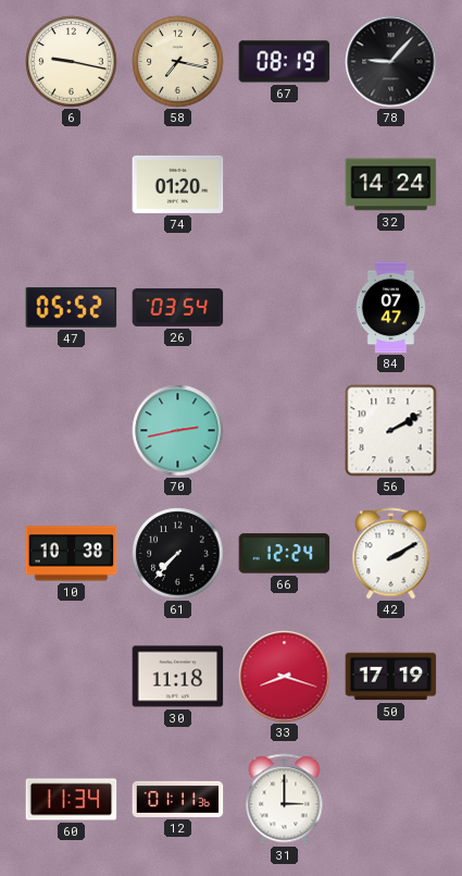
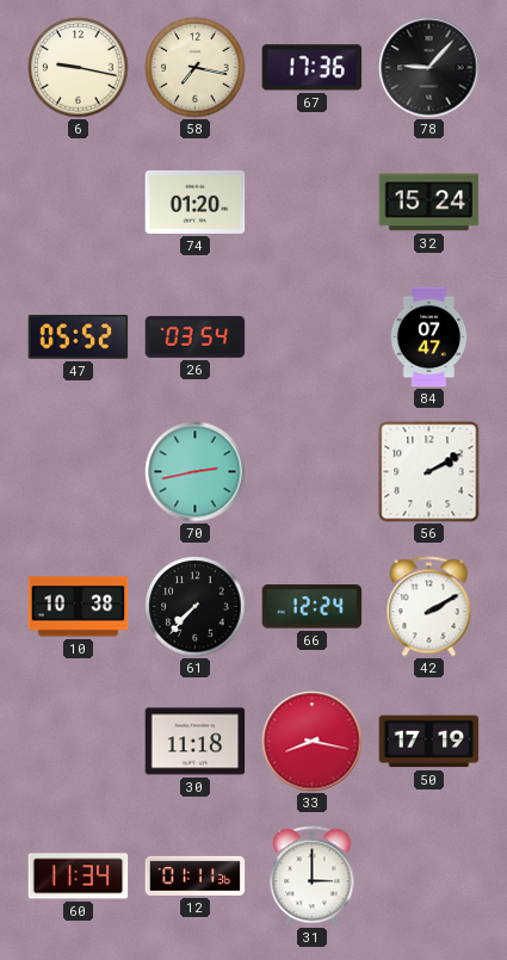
67: 08:19 -> 17:36
32: 14:24 -> 15:24
33: 8:18 -> 8:17
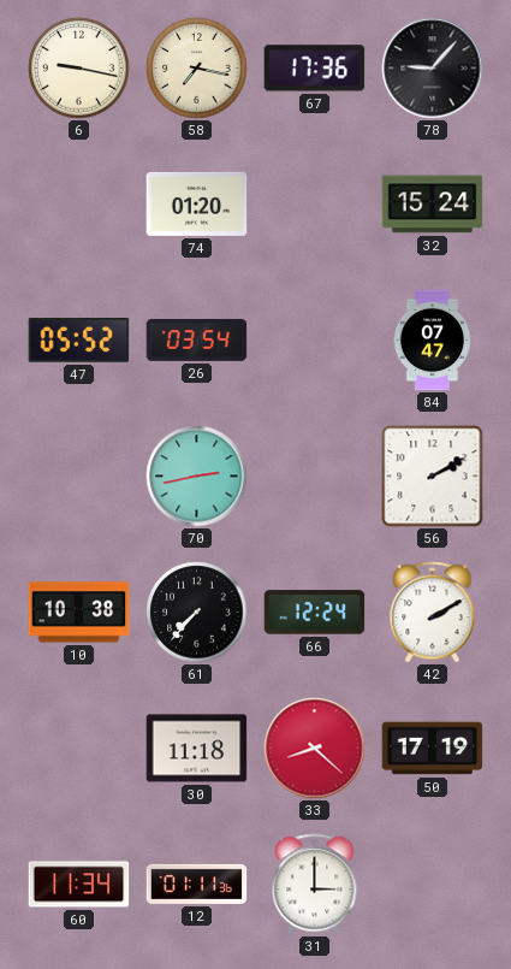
33: 8:17 -> 8:22
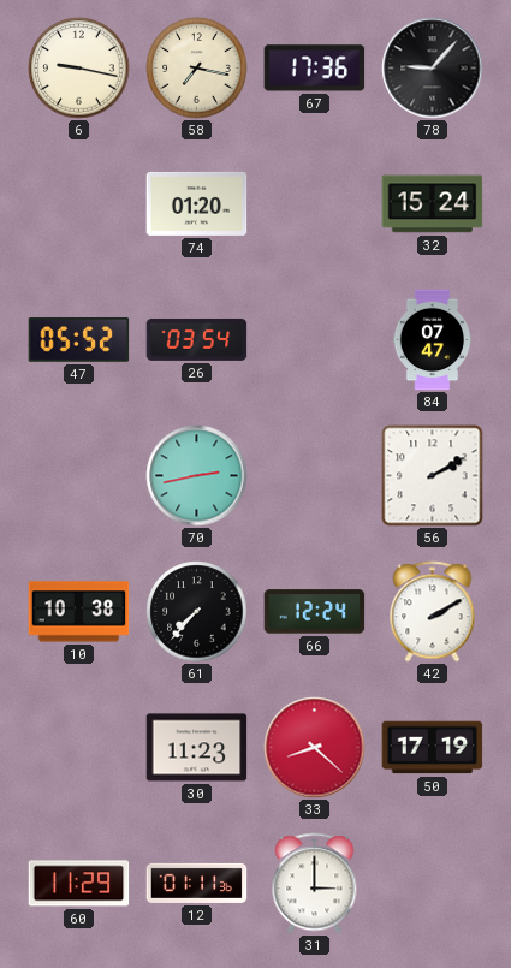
30: 11:18 -> 11:23
60: 11:34 -> 11:29
